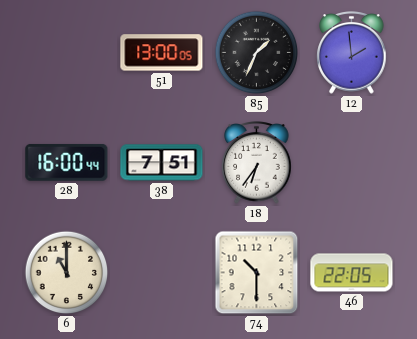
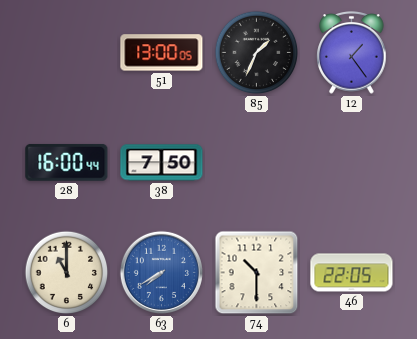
12: 1:59 -> 1:24
38: 7:51 -> 7:50
18: 6:36 -> none
63: none -> 7:40
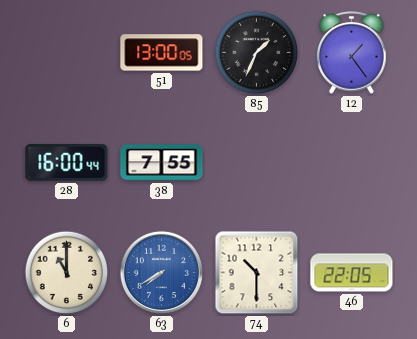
38: 7:50 -> 7:55
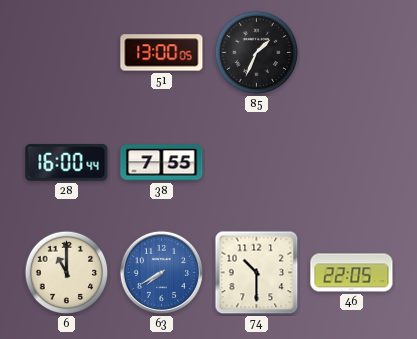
12: 1:24 -> none
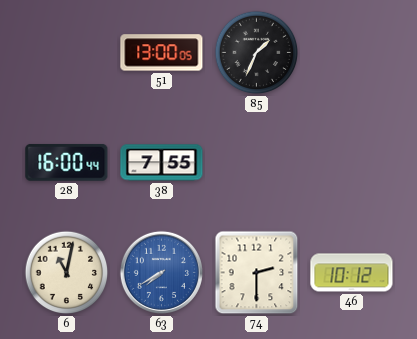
6: 11:00 -> 11:02
74: 10:30 -> 2:30
46: 22:05 -> 10:12
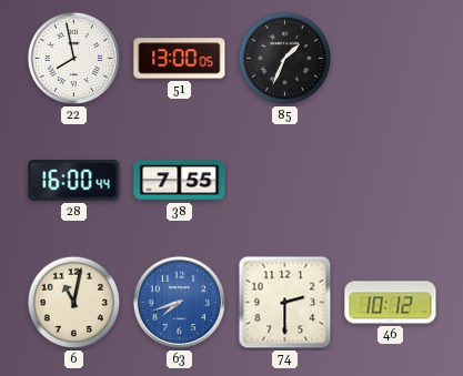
22: none -> 7:58
63: 7:40 -> 7:42
